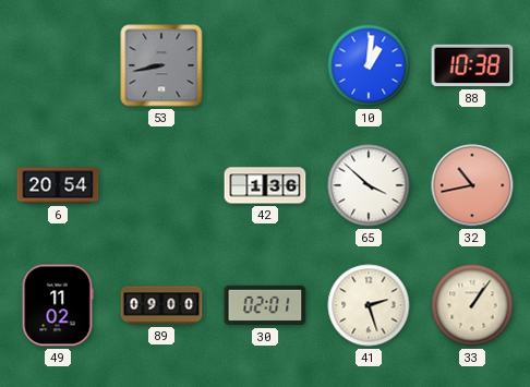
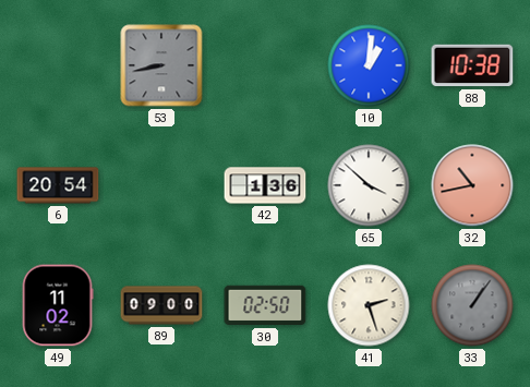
30: 02:01 -> 02:50
33 dial: cream -> grey
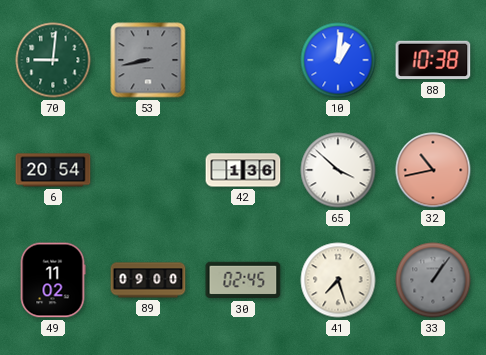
70: none -> 9:01
30: 02:50 -> 02:45
41: 2:27 -> 7:27
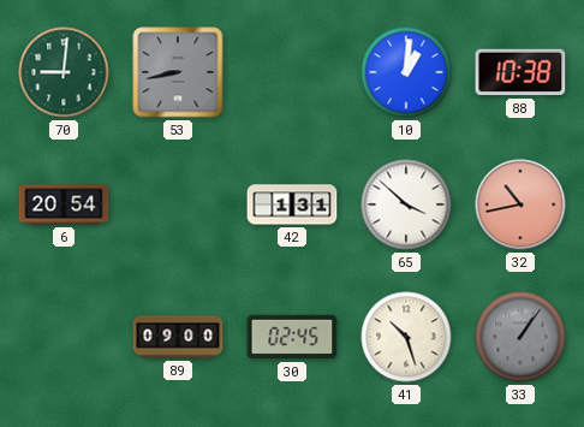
42: 1:36 -> 1:31
49: 11:02 -> none
41: 7:27 -> 10:27
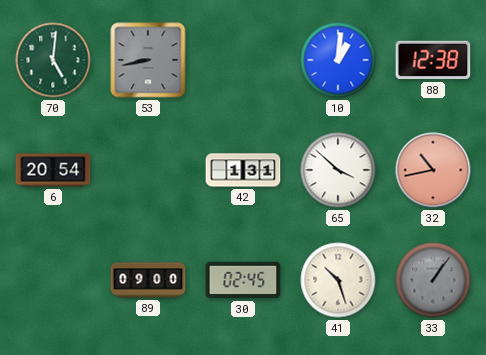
70: 9:01 -> 5:01
88: 10:38 -> 12:38
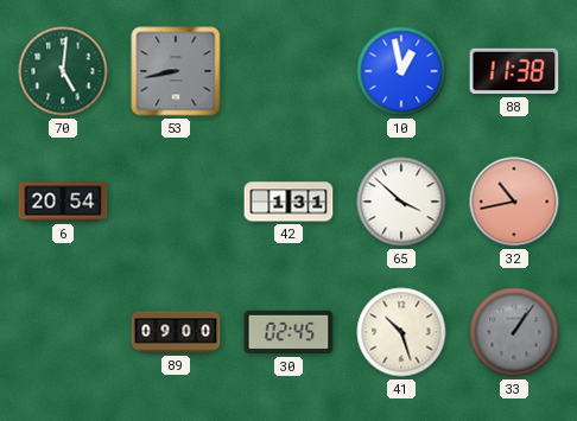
10: 1:01 -> 12:58
88: 12:38 -> 11:38
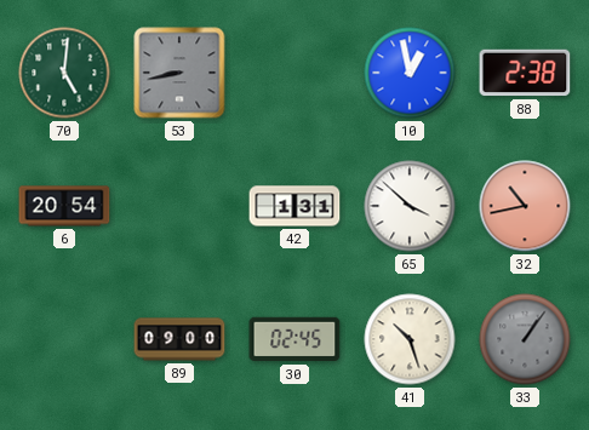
88: 11:38 -> 2:38
